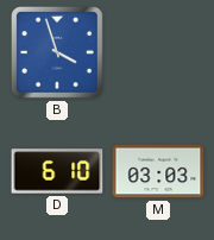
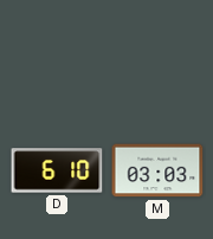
B: 3:57 -> none
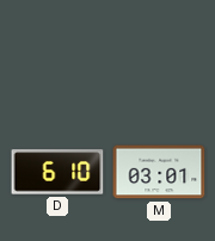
M: 03:03 -> 03:01
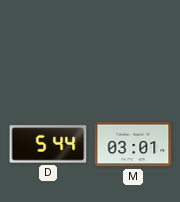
D: 6:10 -> 5:44
